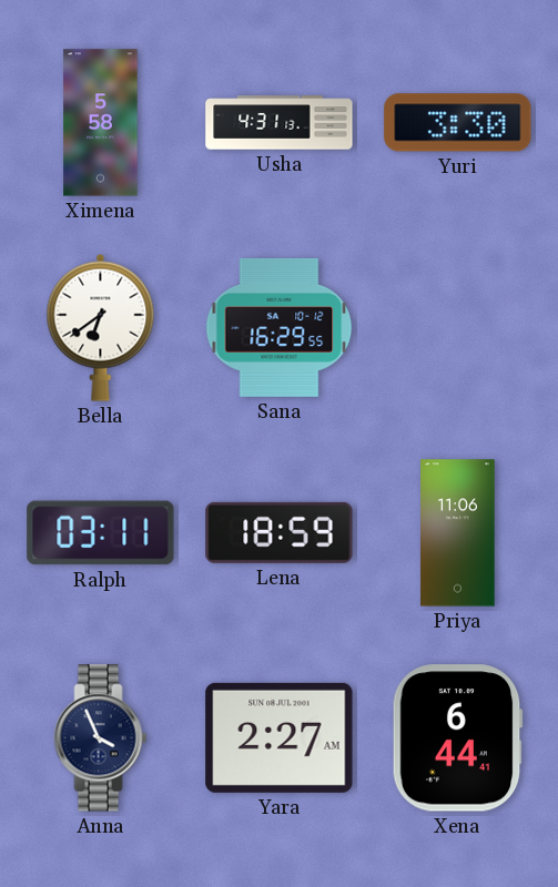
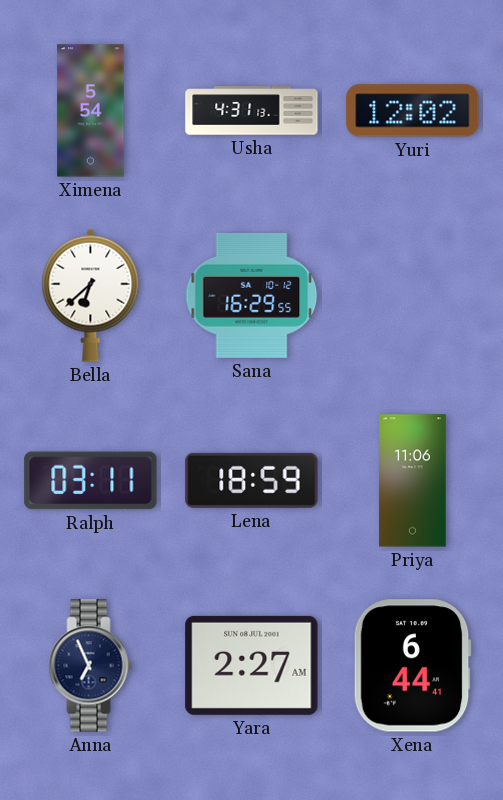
Ximena: 5:58 -> 5:54
Yuri: 3:30 -> 12:02
Bella: 6:39 -> 6:38
Anna: 3:56 -> 6:56
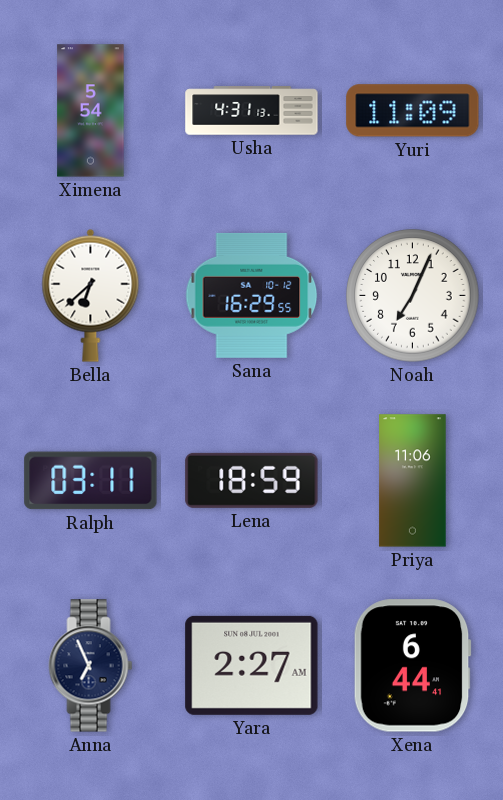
Yuri: 12:02 -> 11:09
Noah: none -> 7:04
